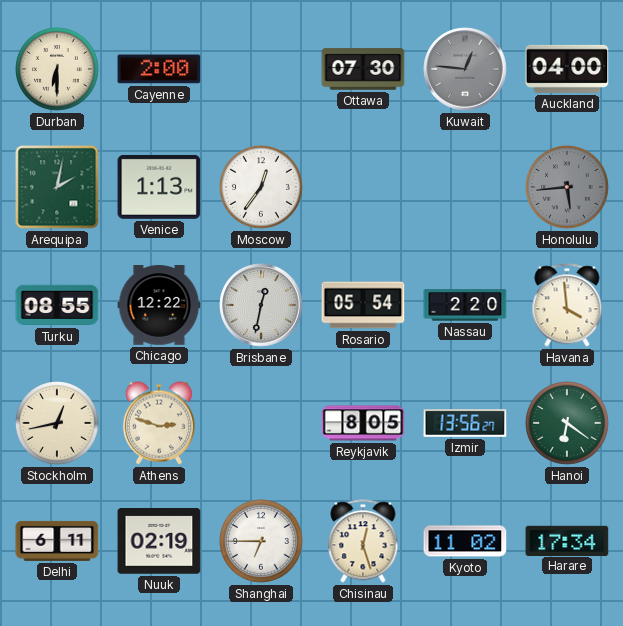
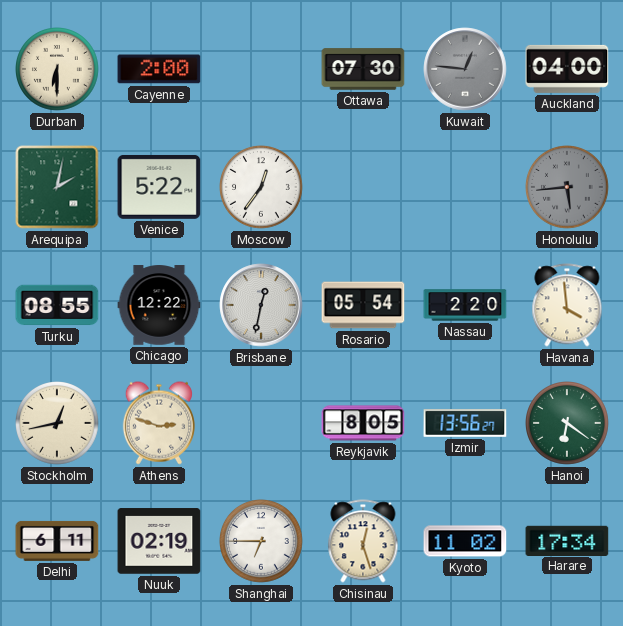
Venice: 1:13 -> 5:22
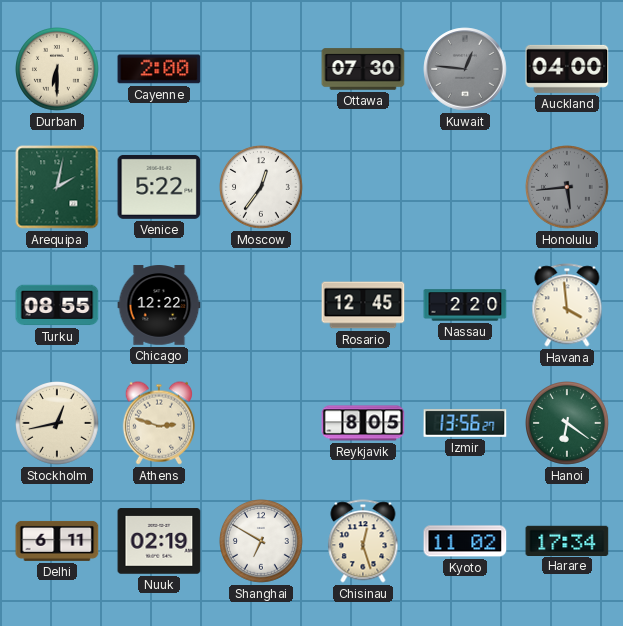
Brisbane: 12:32 -> none
Rosario: 05:54 -> 12:45
Shanghai: 6:45 -> 6:50
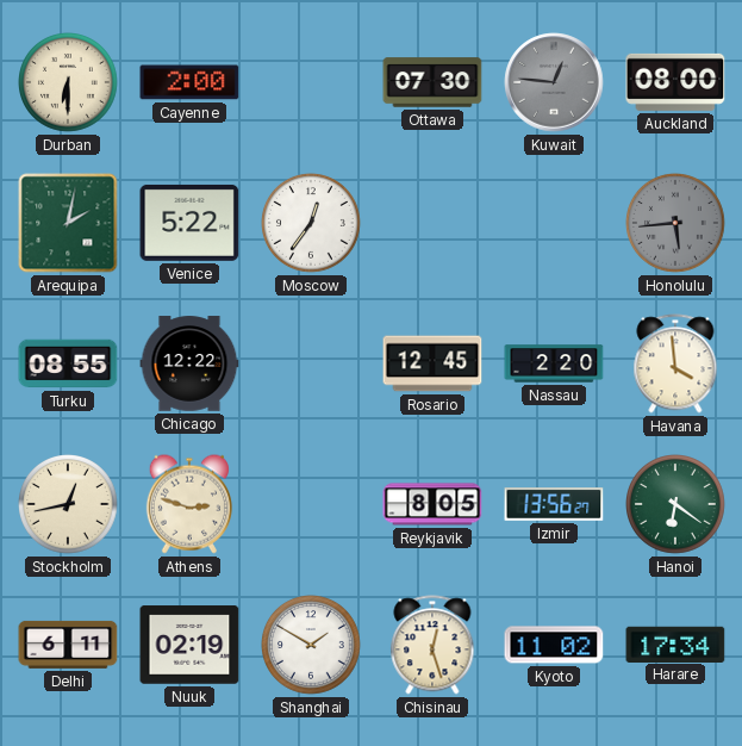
Auckland: 04:00 -> 08:00
Shanghai: 6:50 -> 1:50
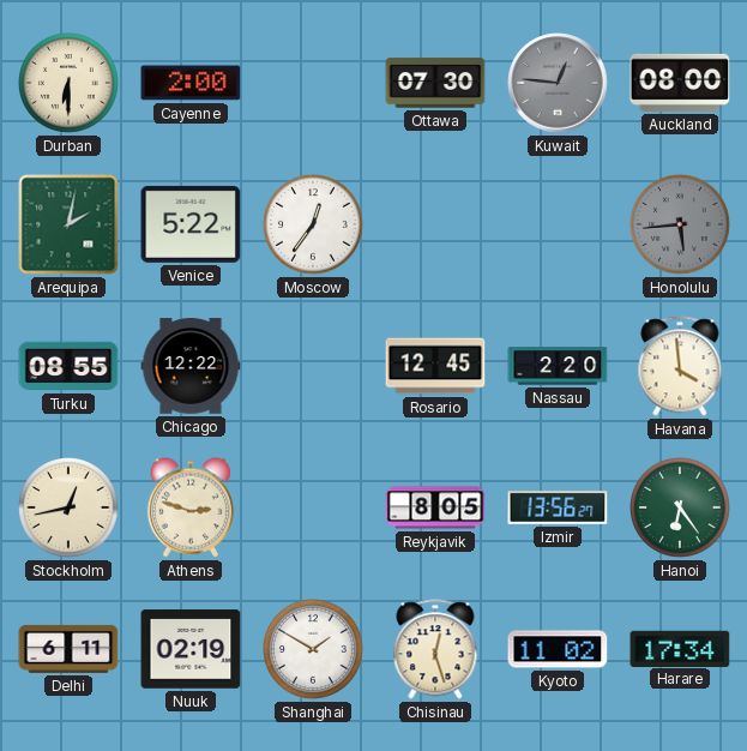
Hanoi: 6:21 -> 6:24
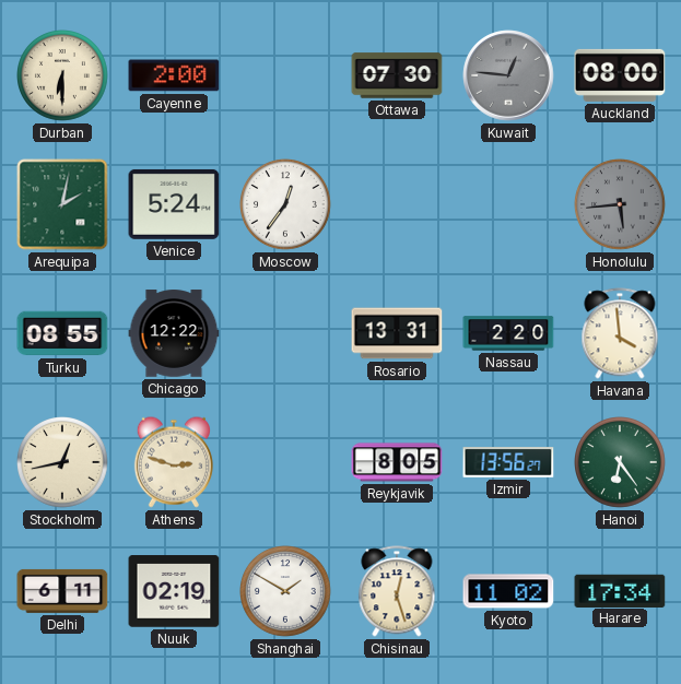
Venice: 5:22 -> 5:24
Rosario: 12:45 -> 13:31
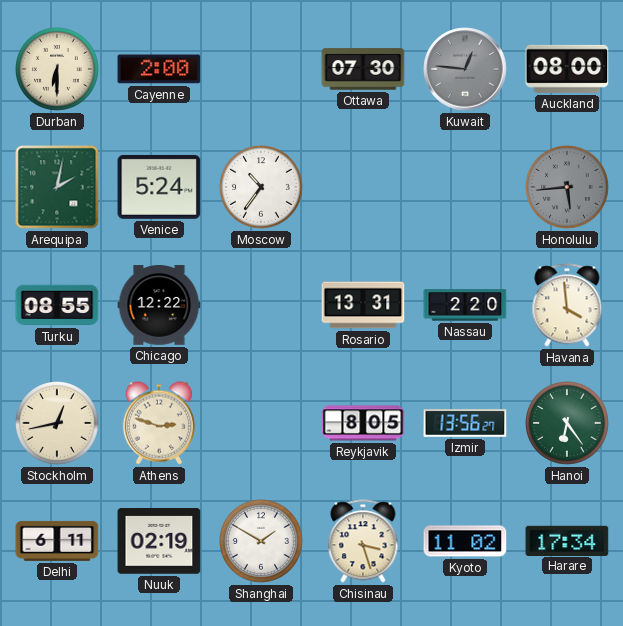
Moscow: 12:36 -> 10:36
Chisinau: 12:27 -> 3:27
